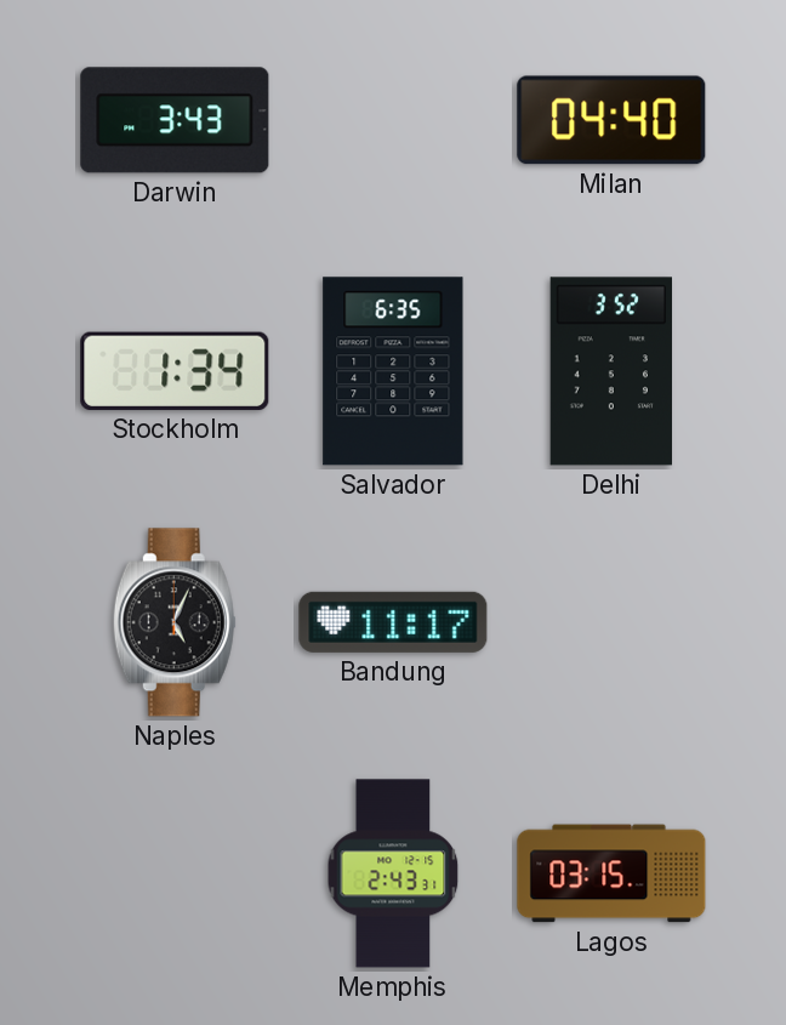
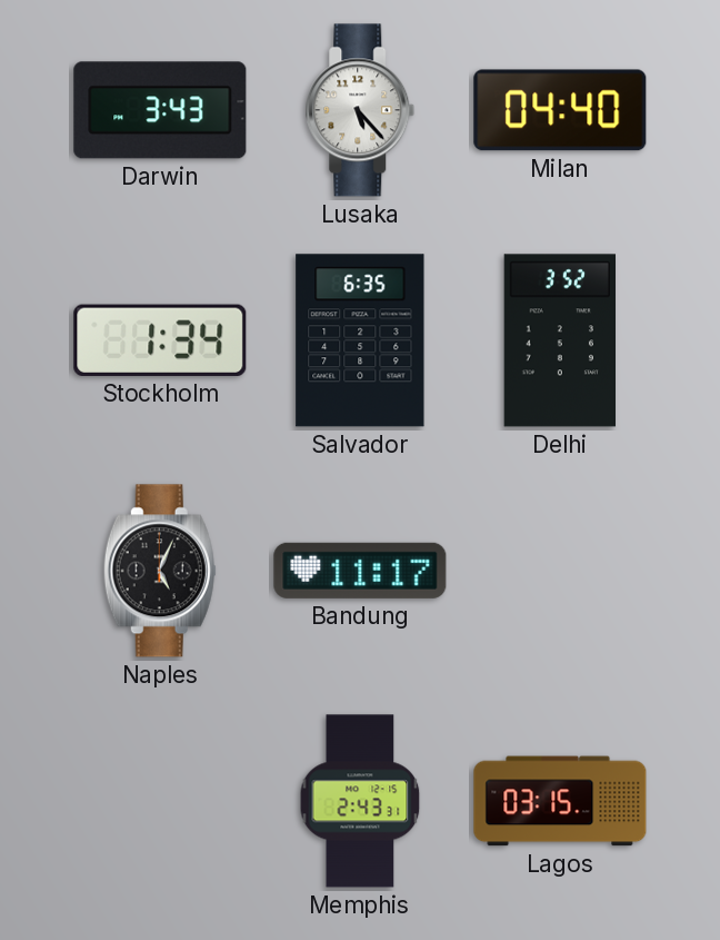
Lusaka: none -> 5:23
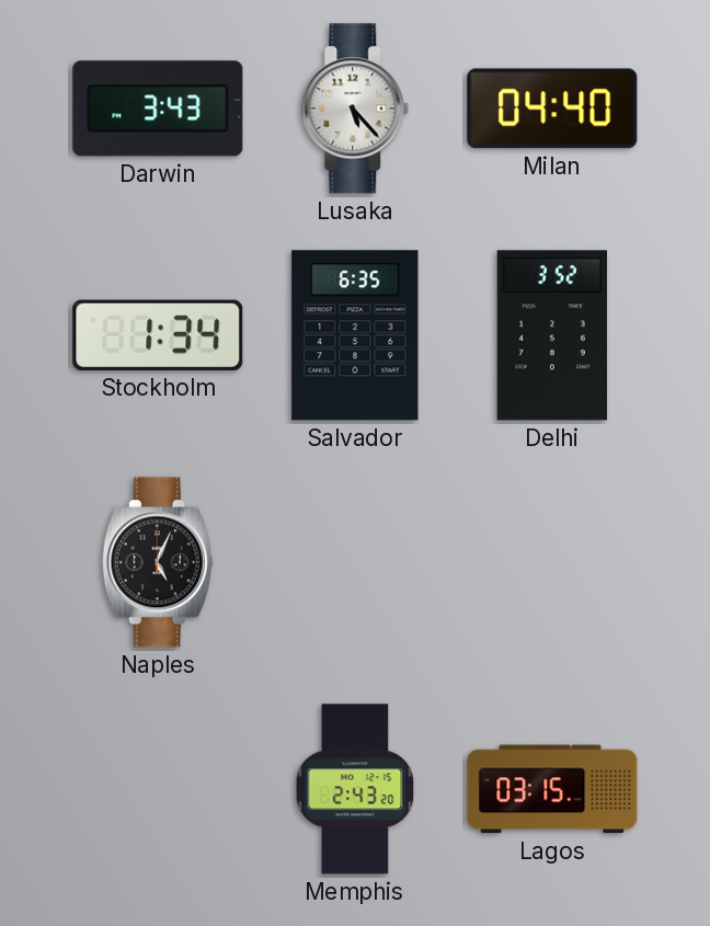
Bandung: 11:17 -> none
Memphis: 2:43:31 -> 2:43:20
